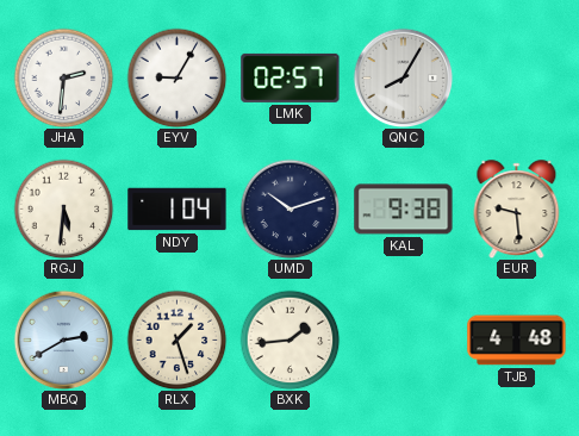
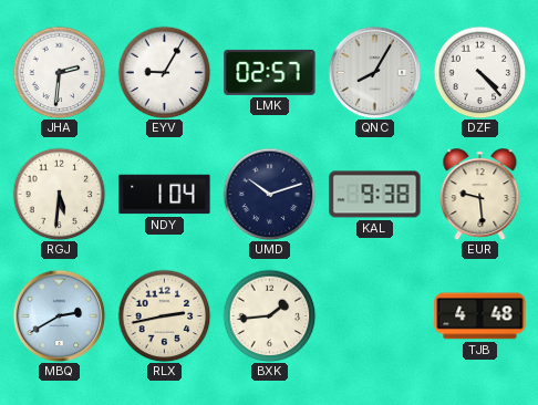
DZF: none -> 4:23
RLX: 1:27 -> 2:43
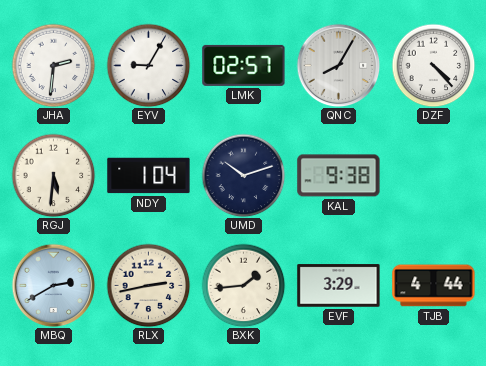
EUR: 9:29 -> none
EVF: none -> 3:29
TJB: 4:48 -> 4:44
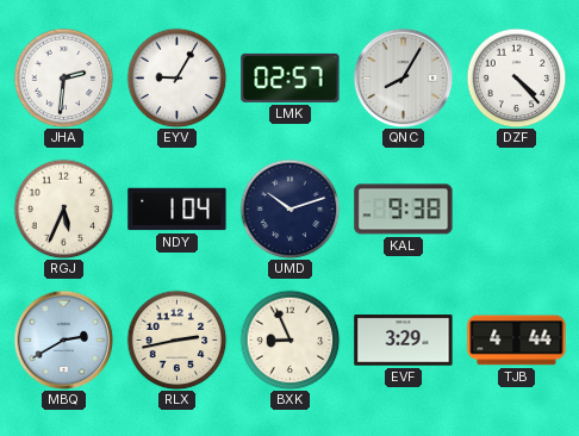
RGJ: 5:31 -> 5:34
BXK: 1:44 -> 8:56
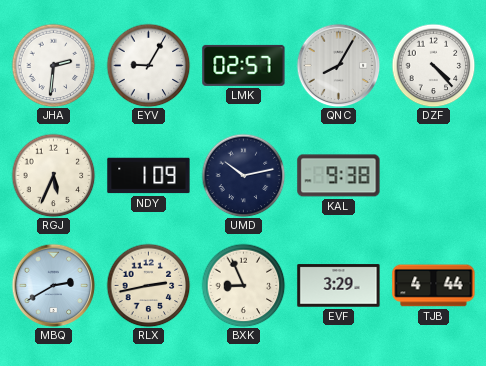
NDY: 1:04 -> 1:09
UMD: 10:12 -> 10:13
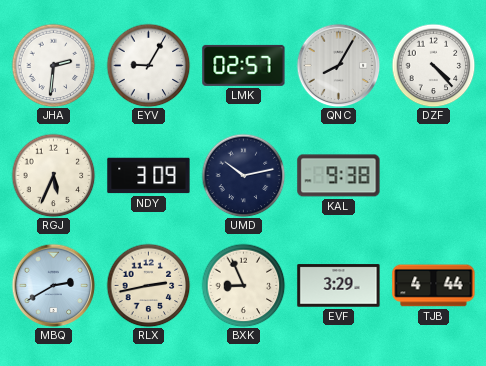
NDY: 1:09 -> 3:09
